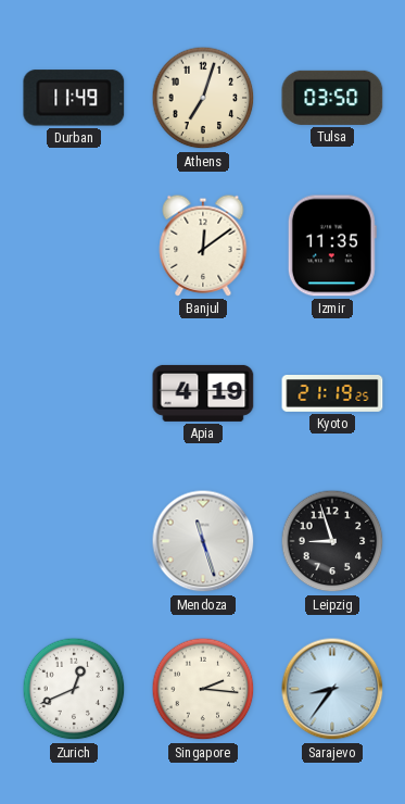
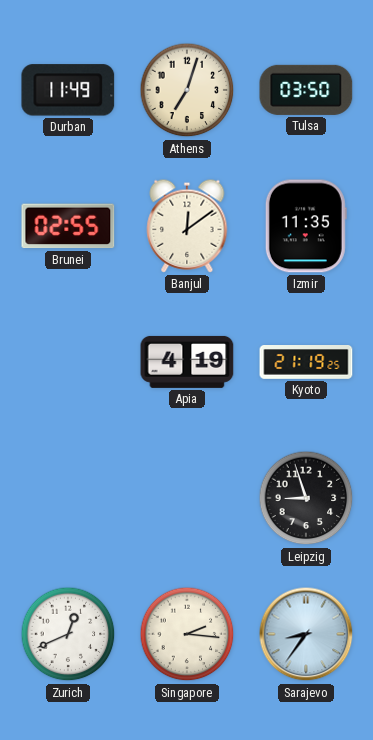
Brunei: none -> 02:55
Mendoza: 11:27 -> none
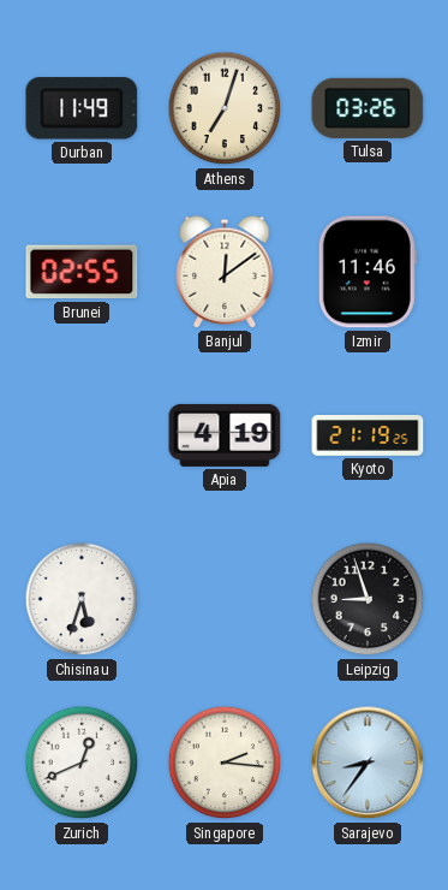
Tulsa: 03:50 -> 03:26
Izmir: 11:35 -> 11:46
Chisinau: none -> 5:33
